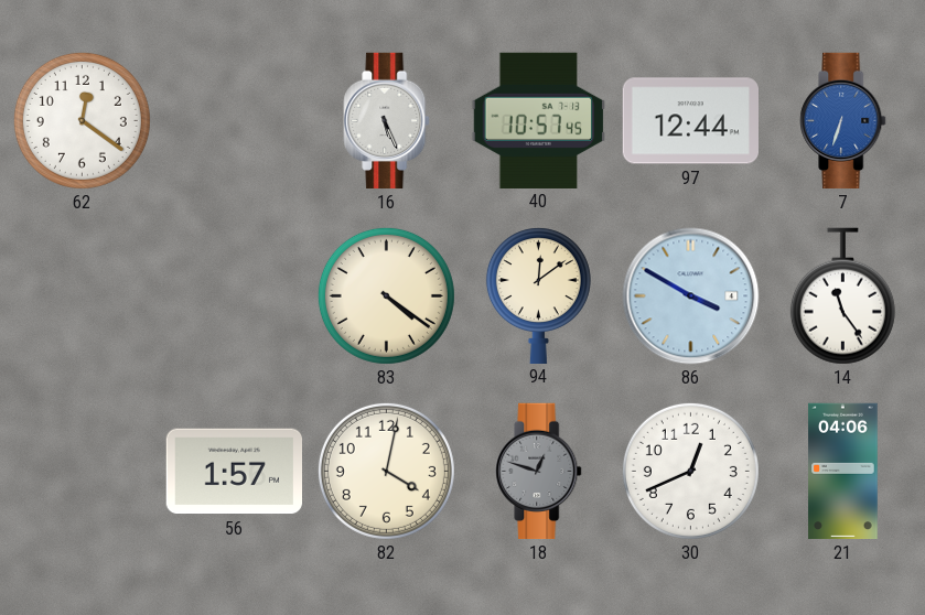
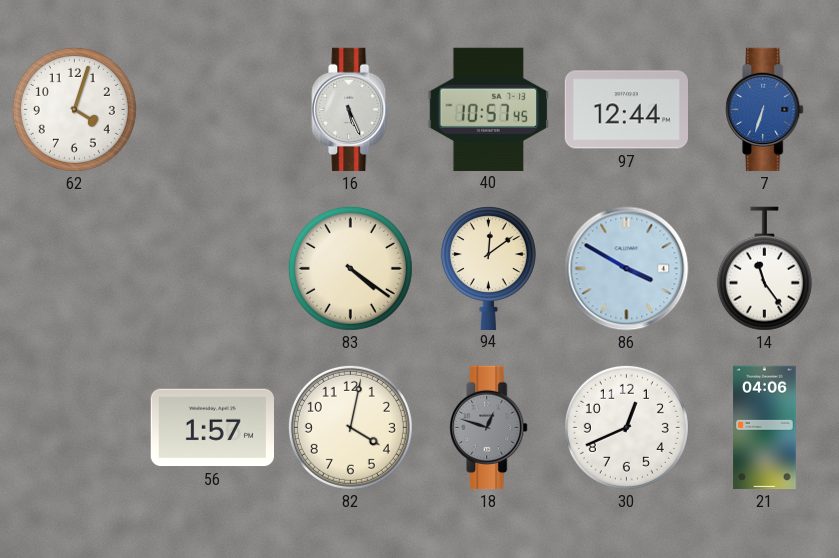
62: 12:21 -> 4:03
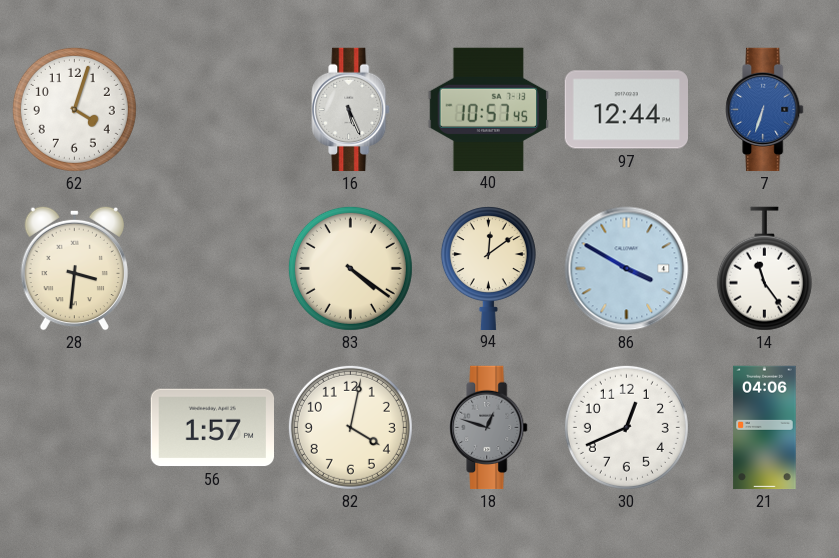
28: none -> 3:31
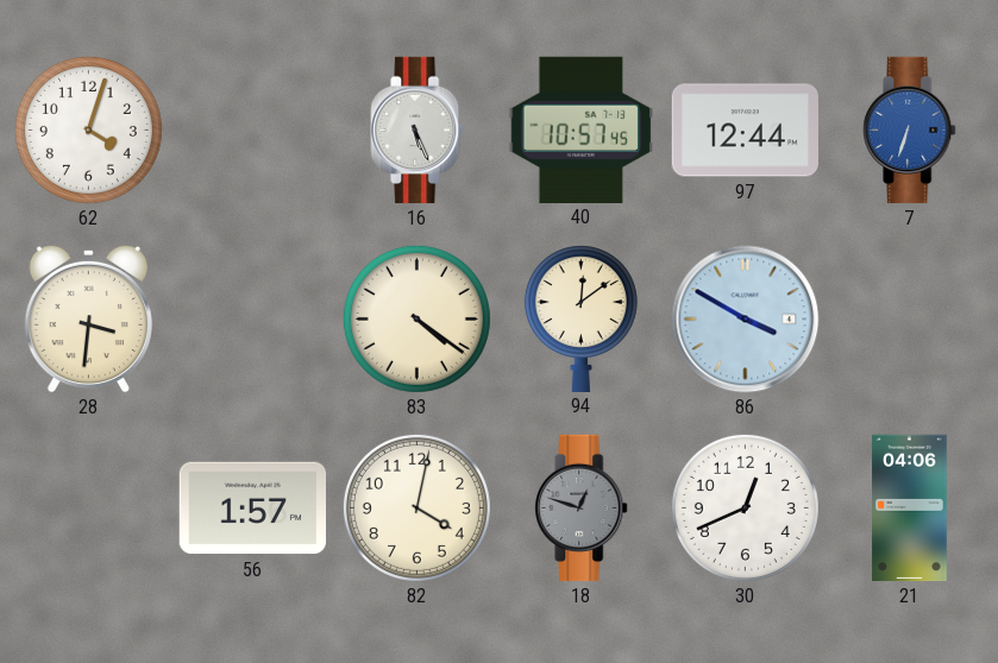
14: 11:24 -> none
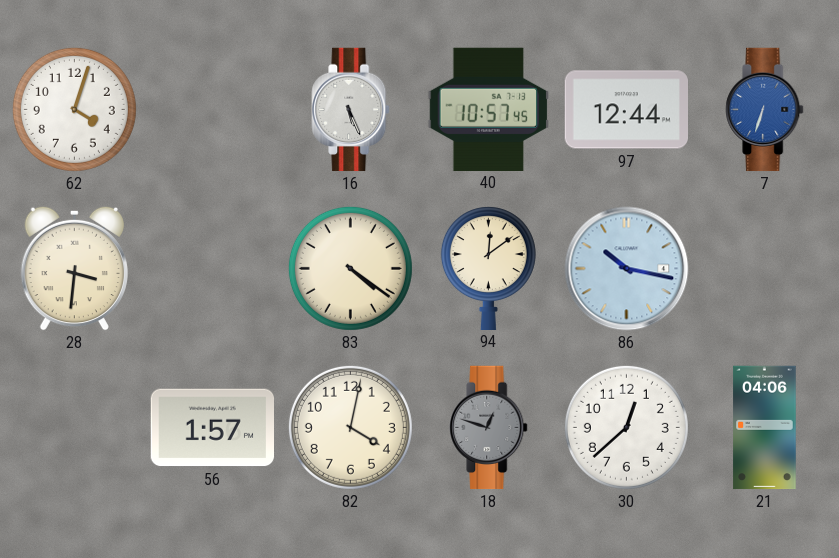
86: 3:50 -> 10:17
30: 12:41 -> 12:38
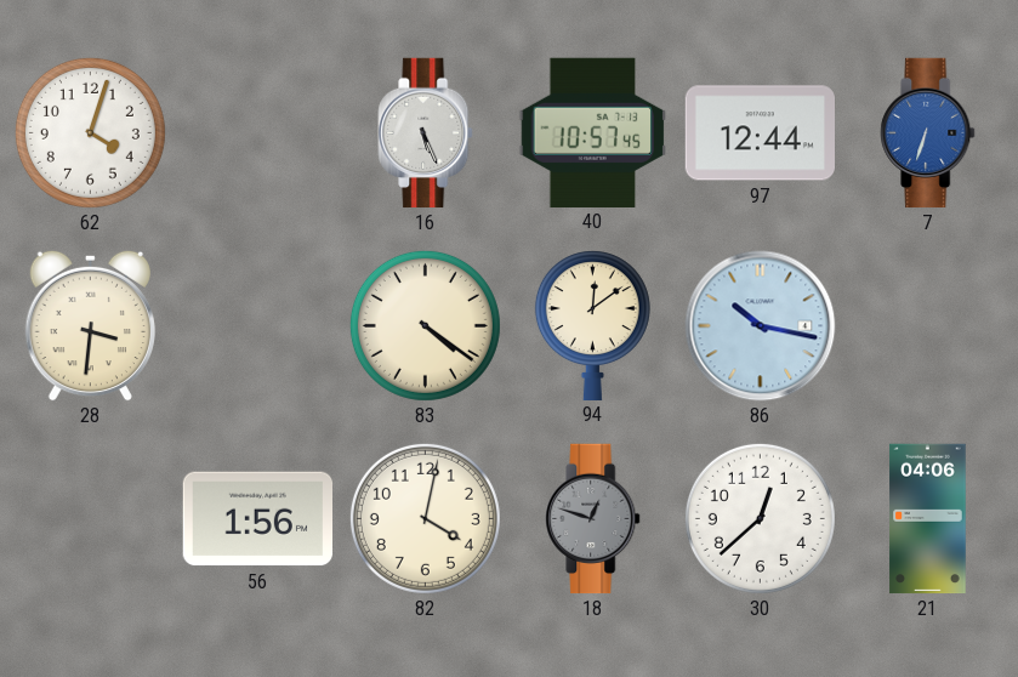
56: 1:57 -> 1:56
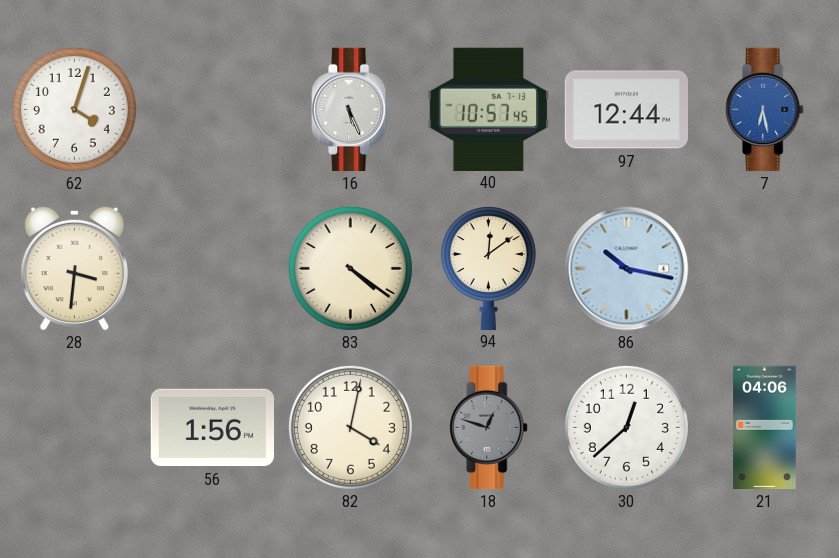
7: 6:33 -> 6:28
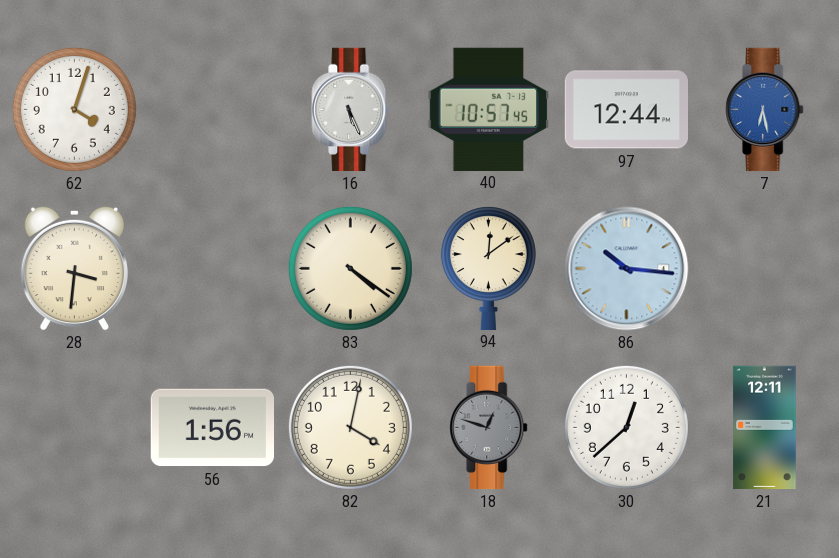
86: 10:17 -> 10:16
21: 04:06 -> 12:11
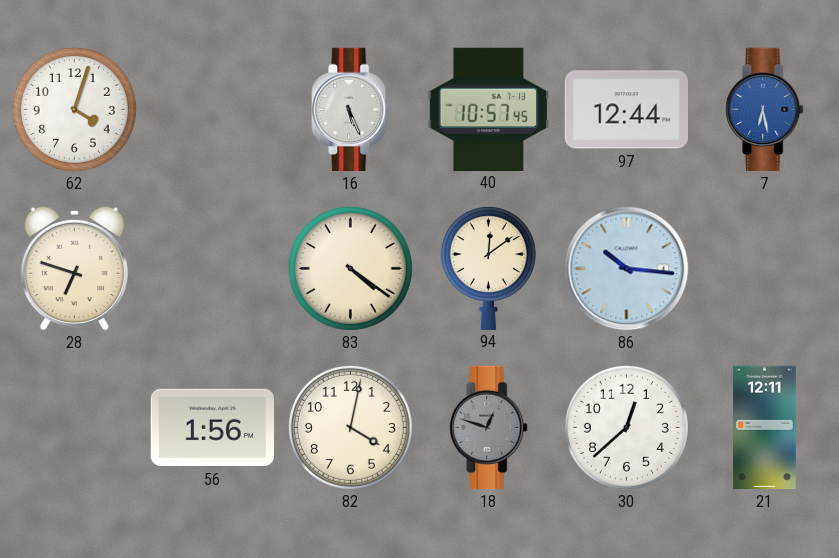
28: 3:31 -> 6:48
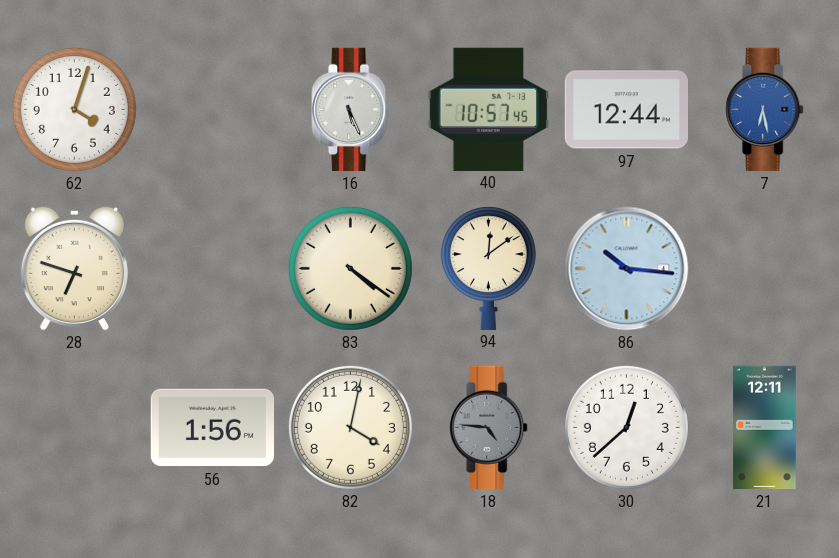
18: 12:48 -> 4:46
